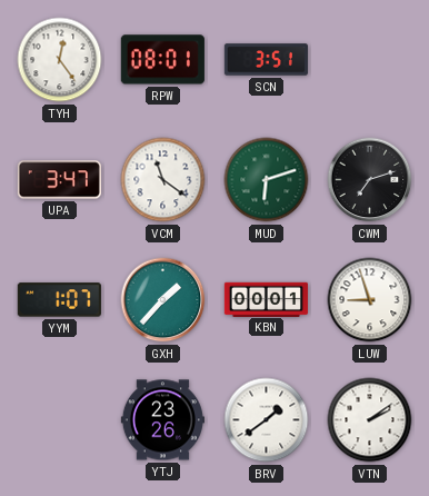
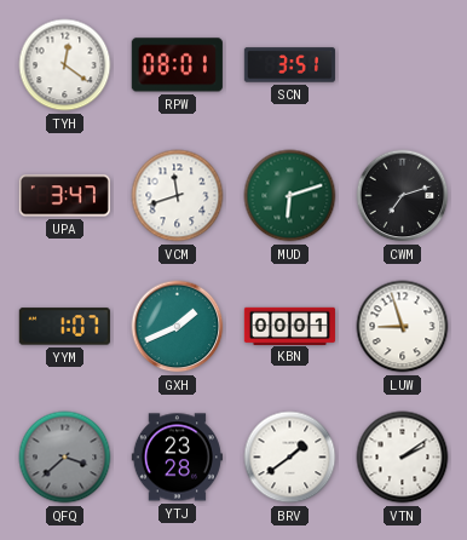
TYH: 12:24 -> 12:21
VCM: 11:21 -> 11:42
GXH: 1:37 -> 1:41
QFQ: none -> 3:38
YTJ: 23:26 -> 23:28
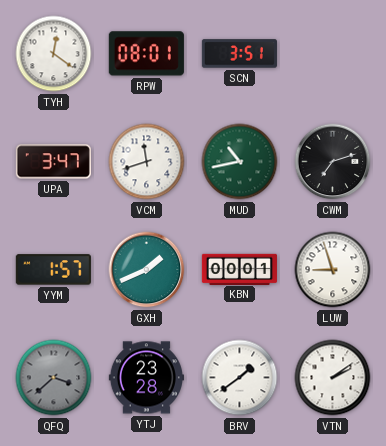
MUD: 6:12 -> 10:43
YYM: 1:07 -> 1:57
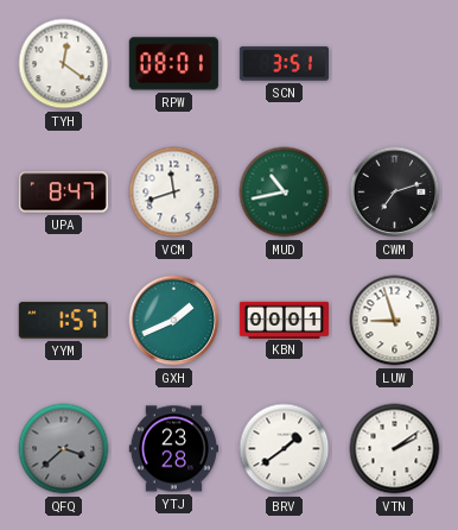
UPA: 3:47 -> 8:47
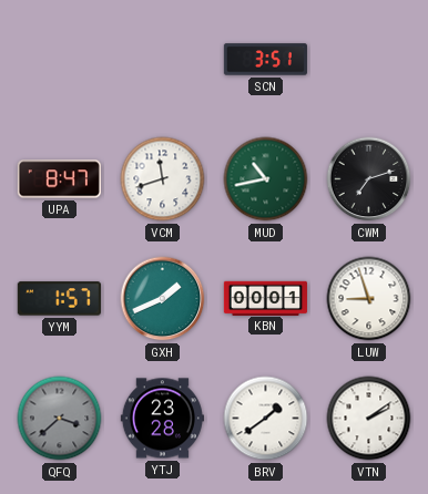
TYH: 12:21 -> none
RPW: 08:01 -> none
